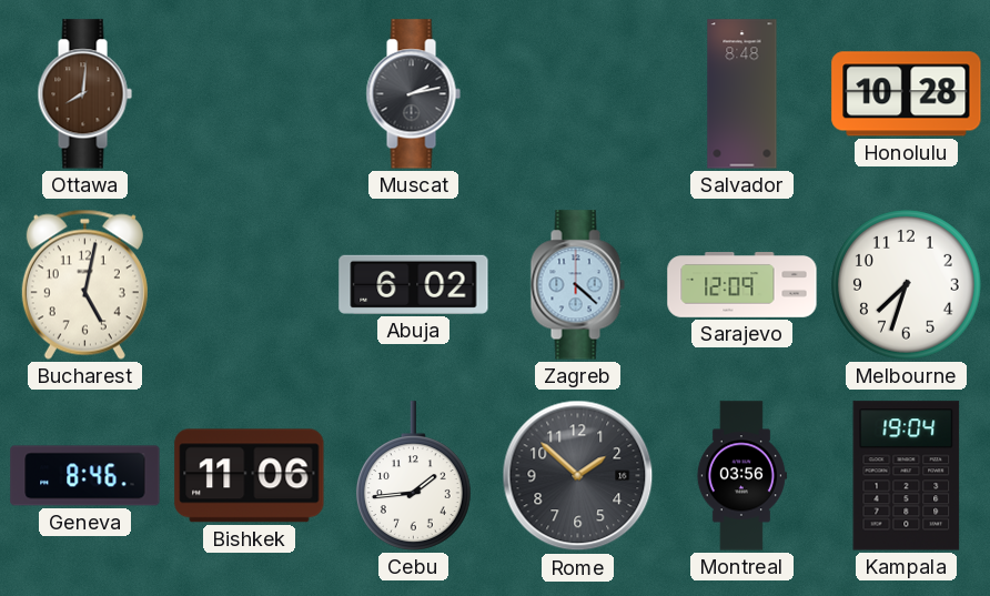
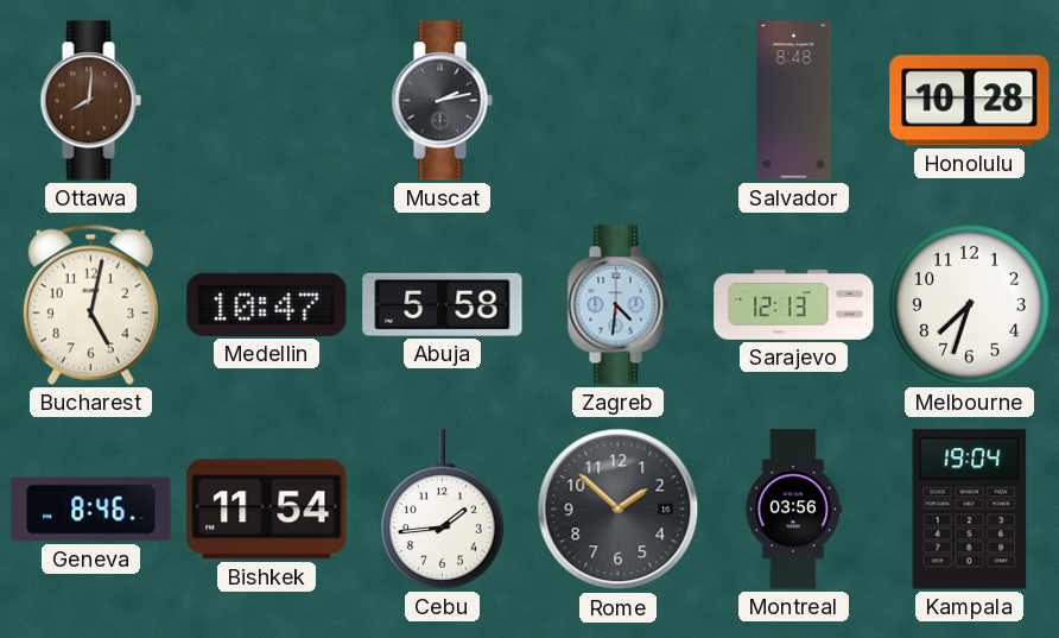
Medellin: none -> 10:47
Abuja: 6:02 -> 5:58
Zagreb: 4:22 -> 4:31
Sarajevo: 12:09 -> 12:13
Bishkek: 11:06 -> 11:54
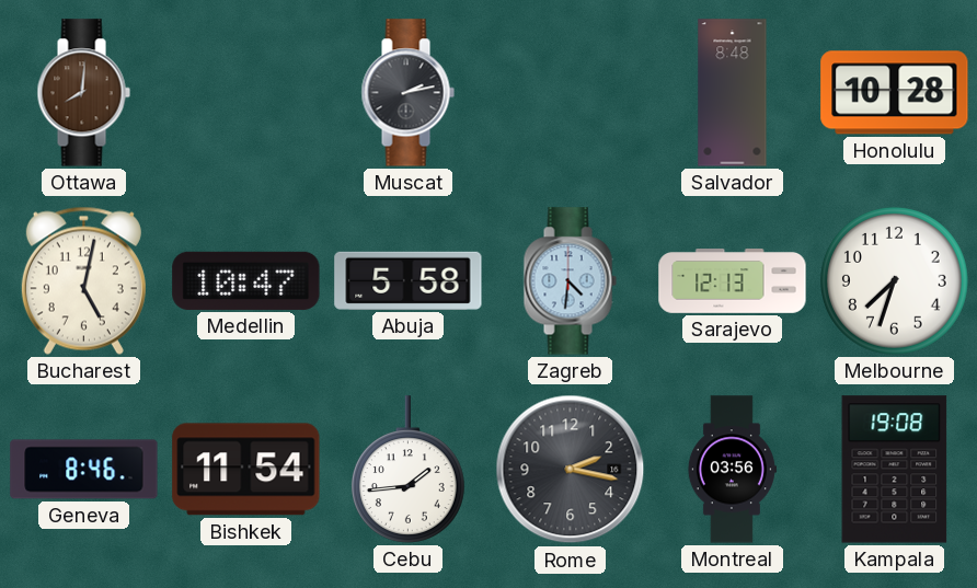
Rome: 1:52 -> 2:17
Kampala: 19:04 -> 19:08
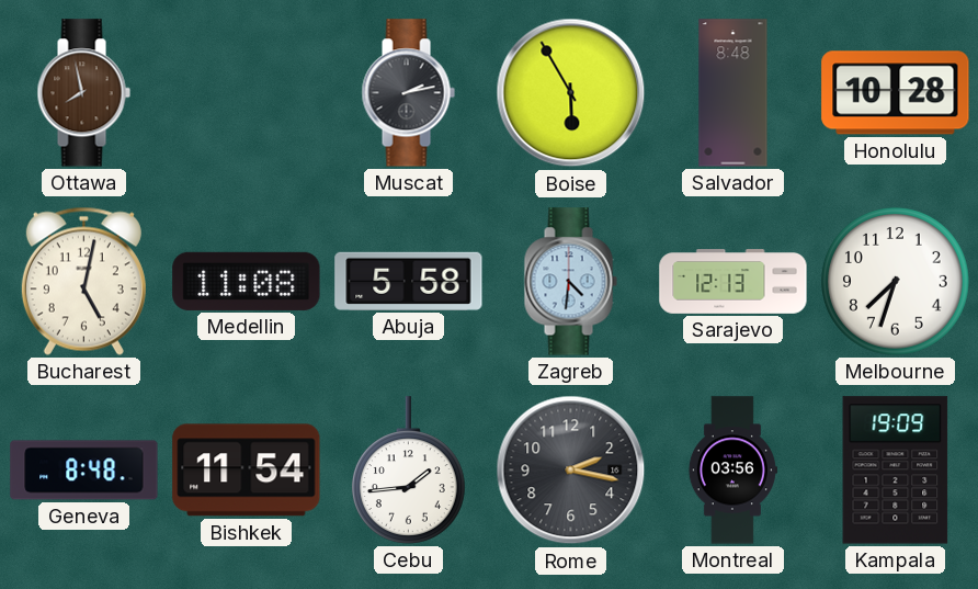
Ottawa: 8:01 -> 7:58
Boise: none -> 5:55
Medellin: 10:47 -> 11:08
Geneva: 8:46 -> 8:48
Kampala: 19:08 -> 19:09
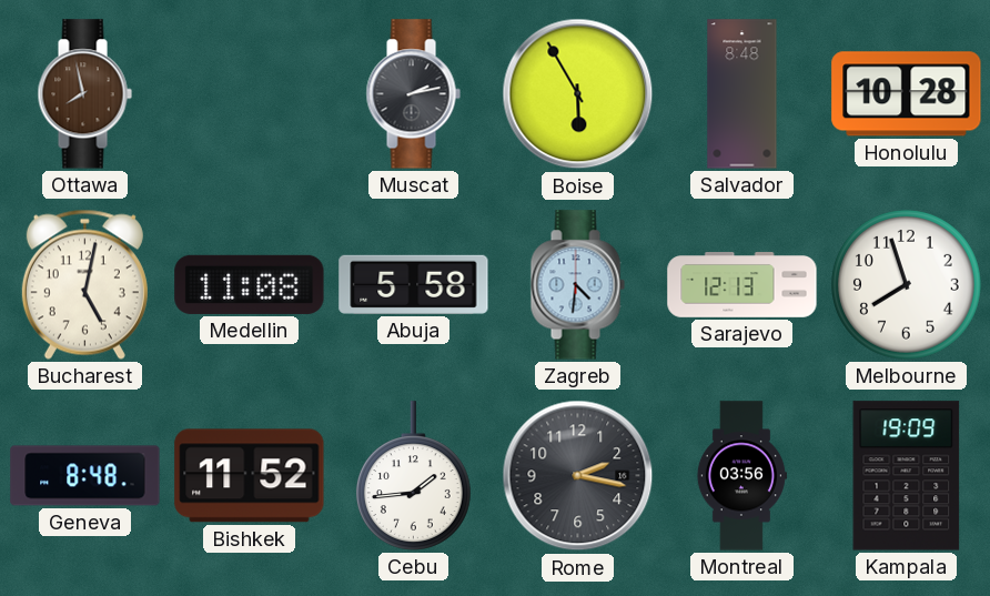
Melbourne: 7:33 -> 7:57
Bishkek: 11:54 -> 11:52
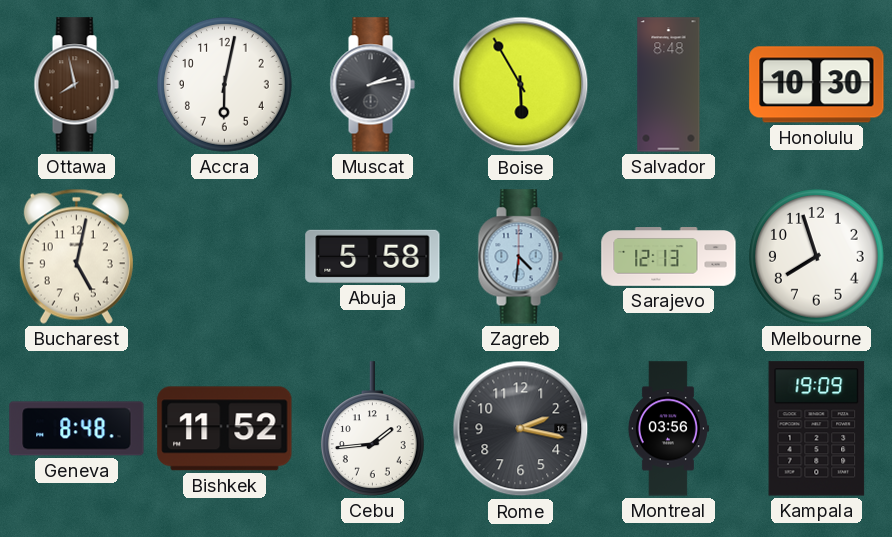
Accra: none -> 6:02
Honolulu: 10:28 -> 10:30
Medellin: 11:08 -> none
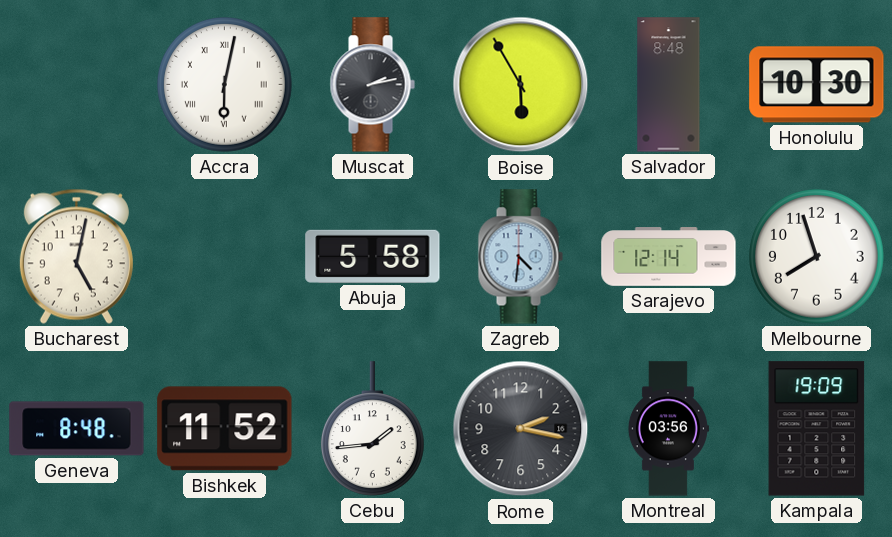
Ottawa: 7:58 -> none
Accra numerals: Arabic -> Roman
Sarajevo: 12:13 -> 12:14
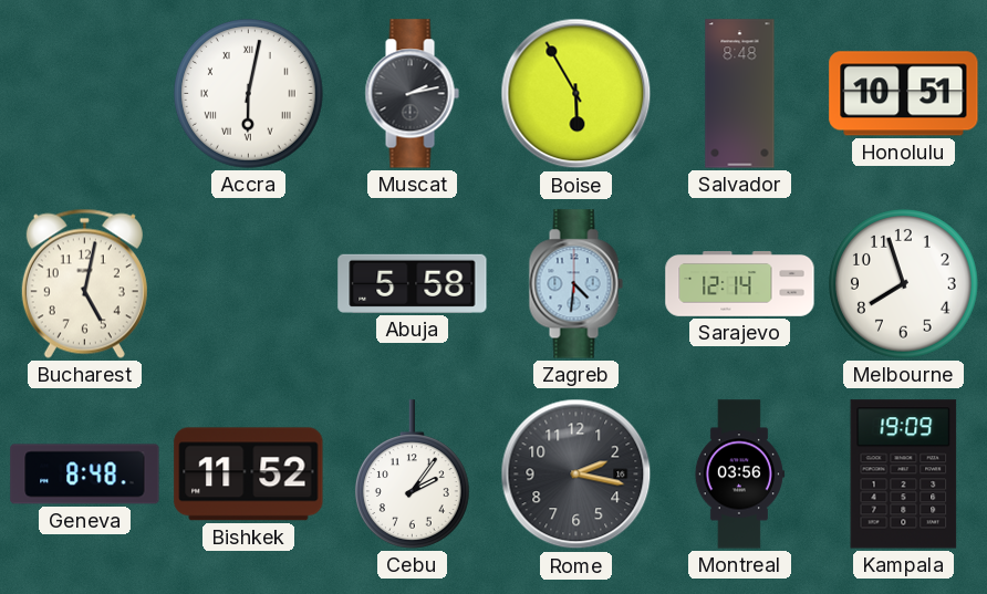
Honolulu: 10:30 -> 10:51
Cebu: 1:44 -> 2:06
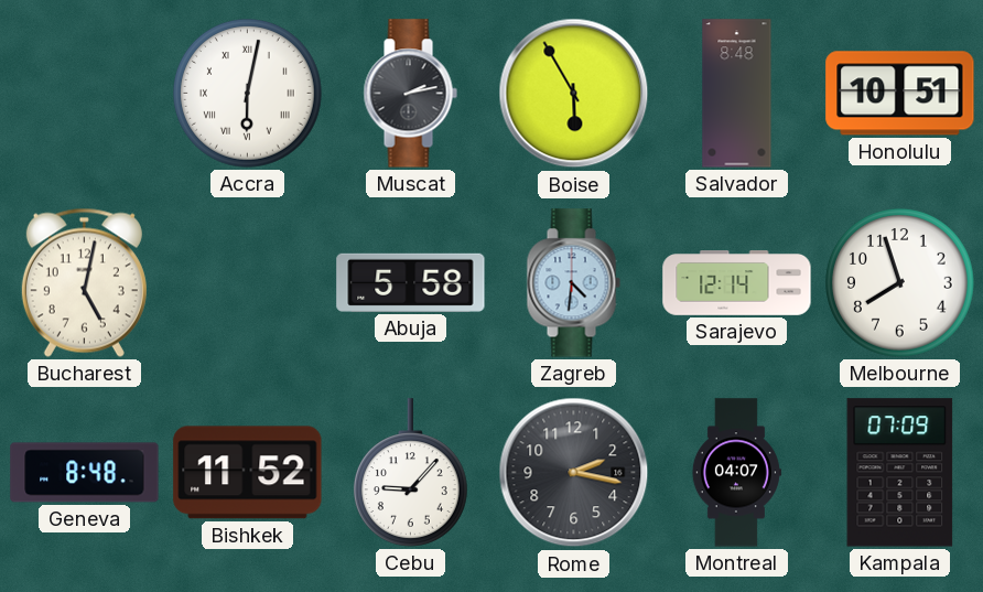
Cebu: 2:06 -> 9:07
Montreal: 03:56 -> 04:07
Kampala: 19:09 -> 07:09
